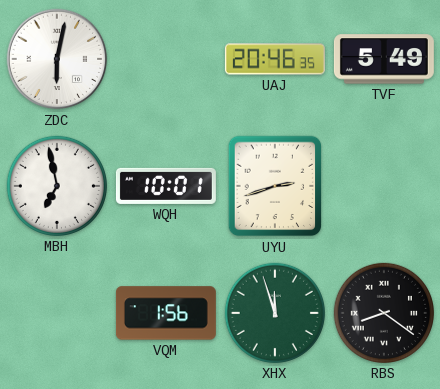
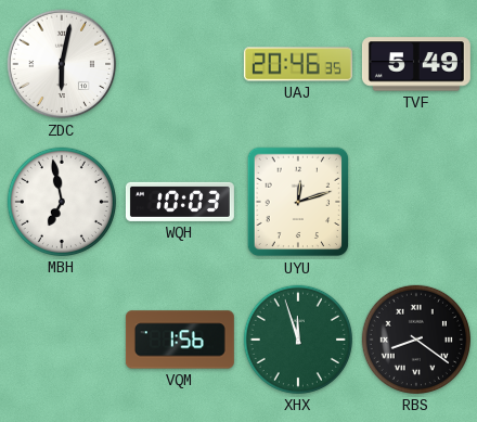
WQH: 10:01 -> 10:03
UYU: 2:42 -> 12:12
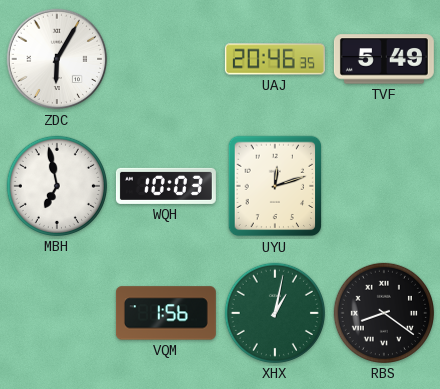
ZDC: 6:02 -> 6:05
XHX: 11:57 -> 1:02
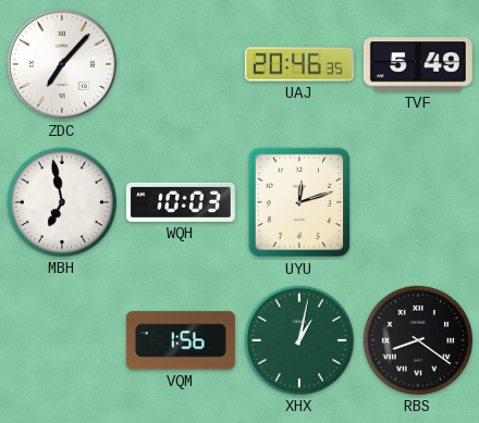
ZDC: 6:05 -> 7:07
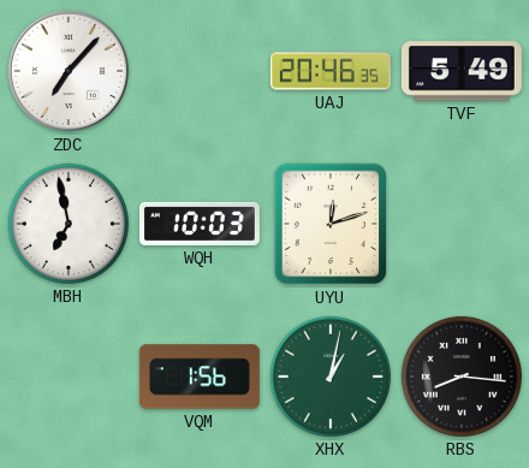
RBS: 8:21 -> 8:16
